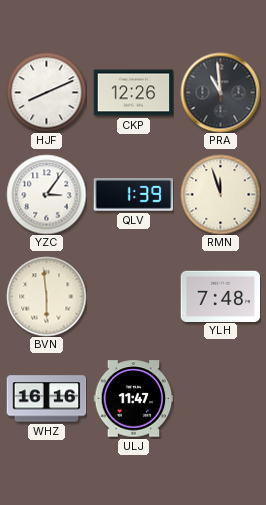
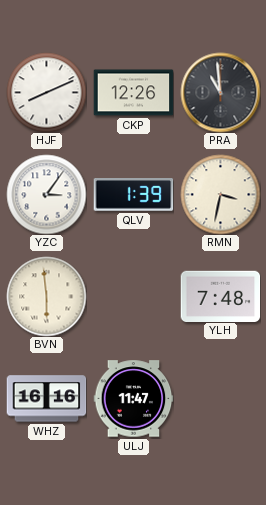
RMN: 11:57 -> 3:32
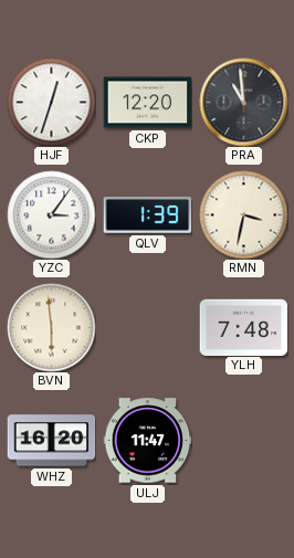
HJF: 8:11 -> 12:33
CKP: 12:26 -> 12:20
WHZ: 16:16 -> 16:20
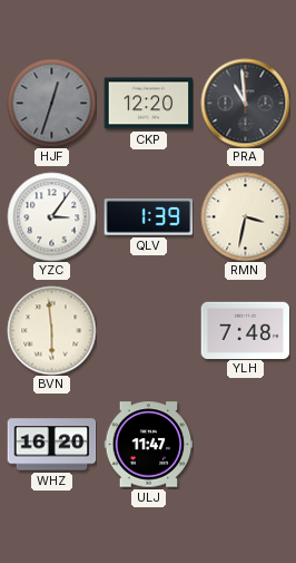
HJF dial: white -> grey
